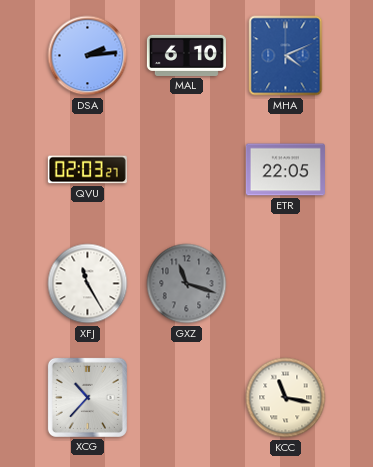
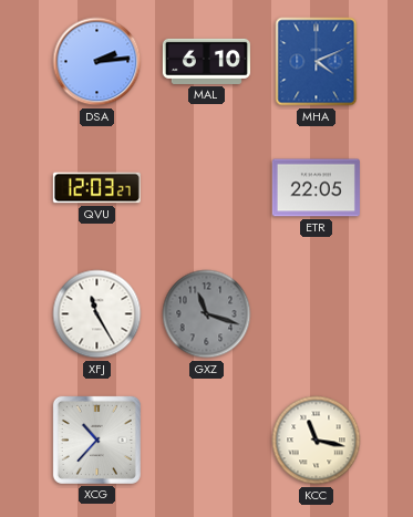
QVU: 02:03 -> 12:03
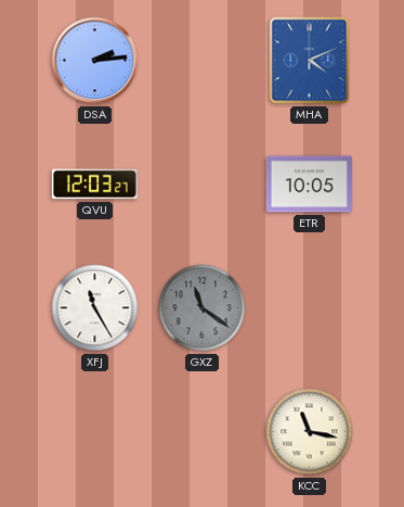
MAL: 6:10 -> none
ETR: 22:05 -> 10:05
GXZ: 11:18 -> 11:21
XCG: 10:37 -> none
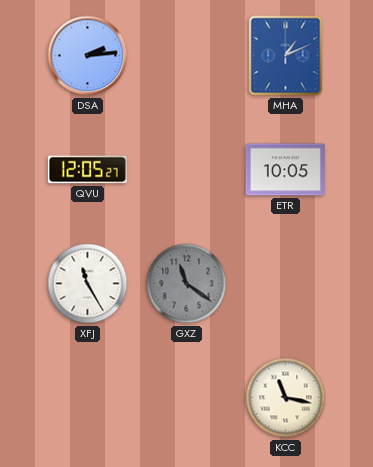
MHA: 4:11 -> 1:11
QVU: 12:03 -> 12:05
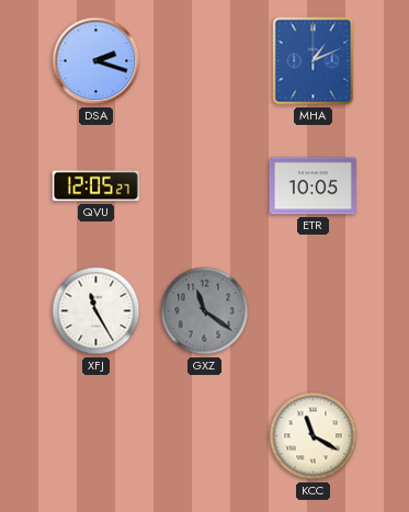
DSA: 2:14 -> 2:18
KCC: 11:17 -> 11:20
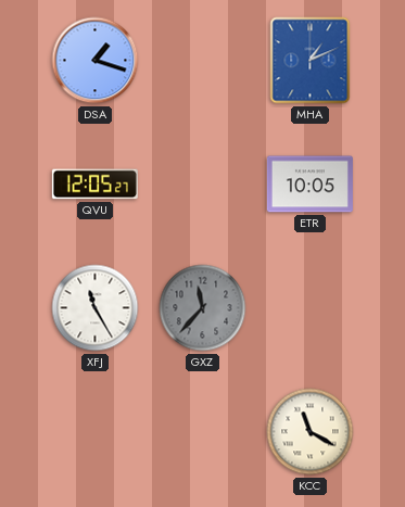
DSA: 2:18 -> 1:18
GXZ: 11:21 -> 11:37
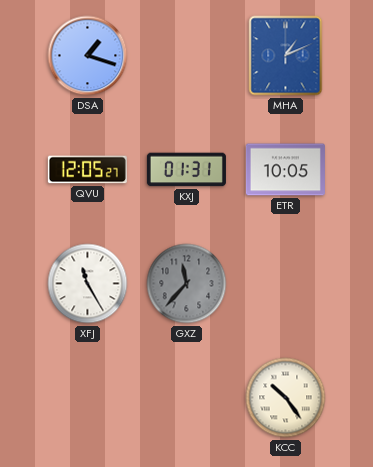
KXJ: none -> 01:31
KCC: 11:20 -> 10:24
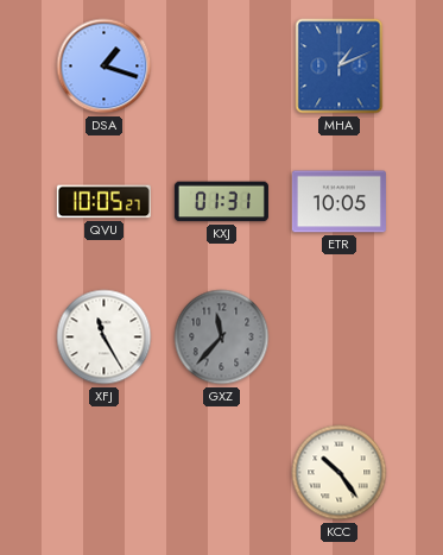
QVU: 12:05 -> 10:05
